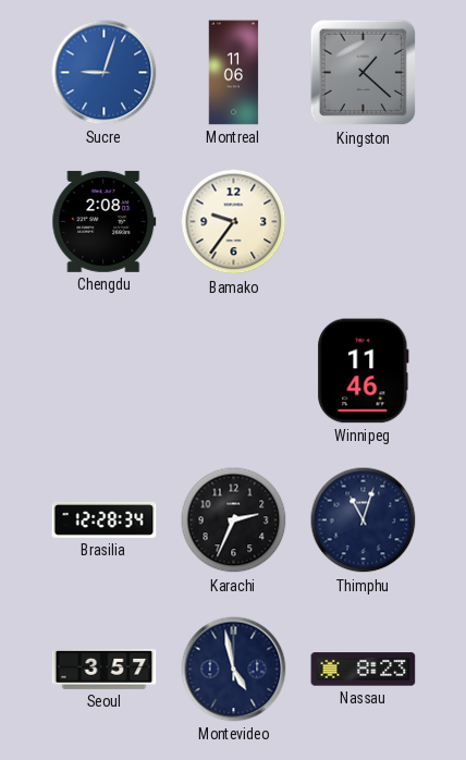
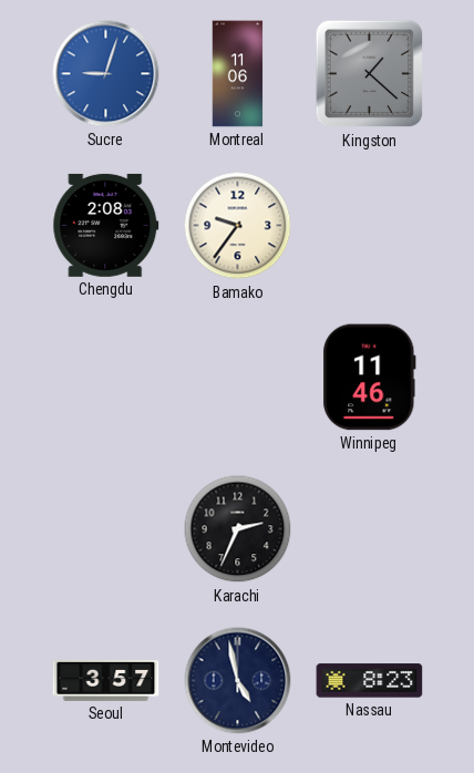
Brasilia: 12:28 -> none
Thimphu: 11:03 -> none
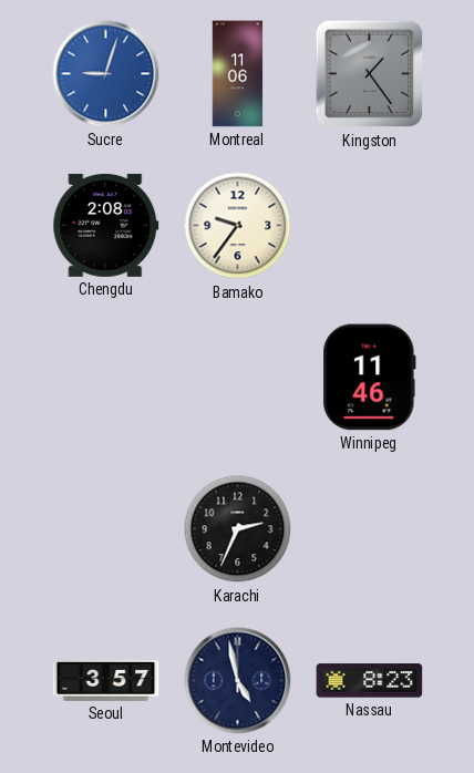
Kingston: 1:22 -> 1:24
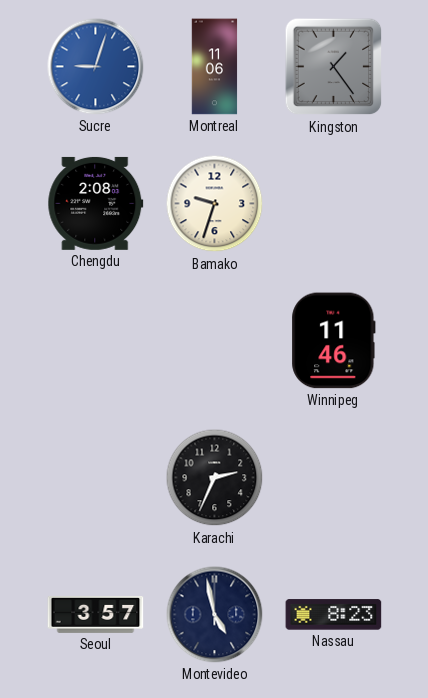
Bamako: 9:36 -> 9:33
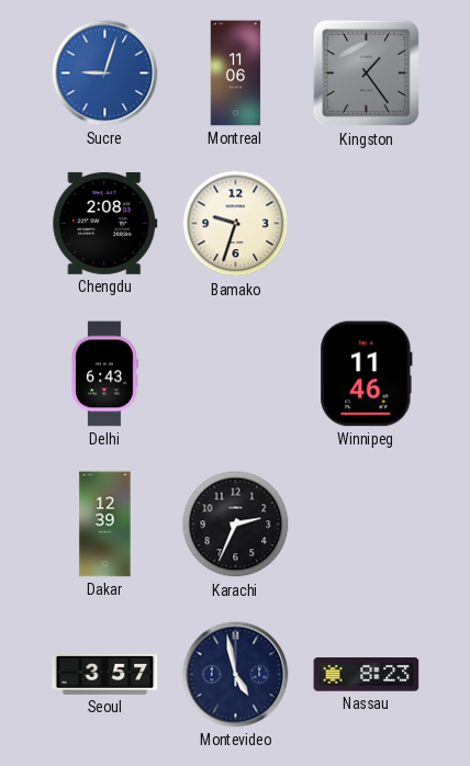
Delhi: none -> 6:43
Dakar: none -> 12:39
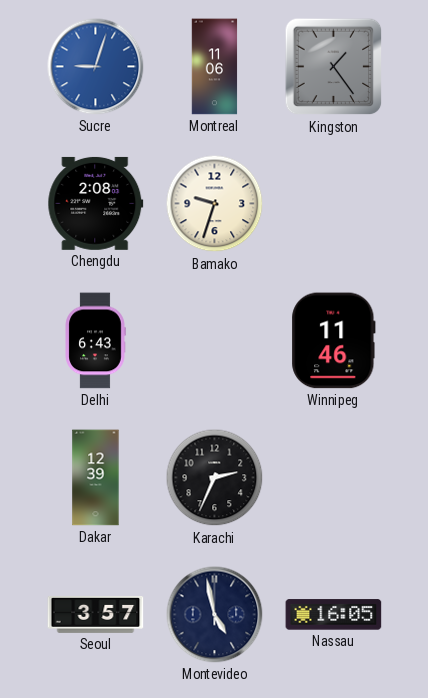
Nassau: 8:23 -> 16:05
